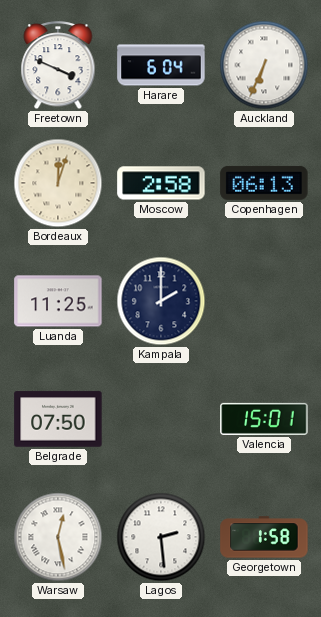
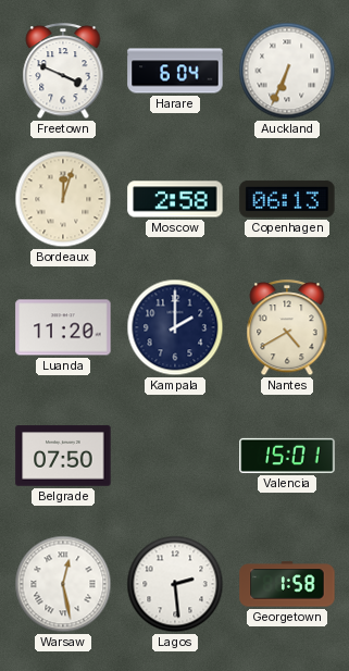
Luanda: 11:25 -> 11:20
Nantes: none -> 4:40
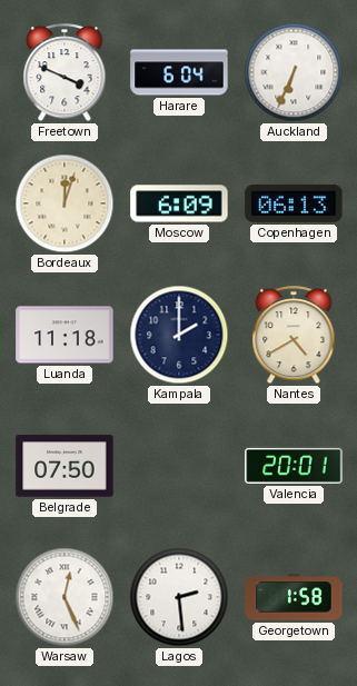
Moscow: 2:58 -> 6:09
Luanda: 11:20 -> 11:18
Valencia: 15:01 -> 20:01
Warsaw: 12:28 -> 12:26
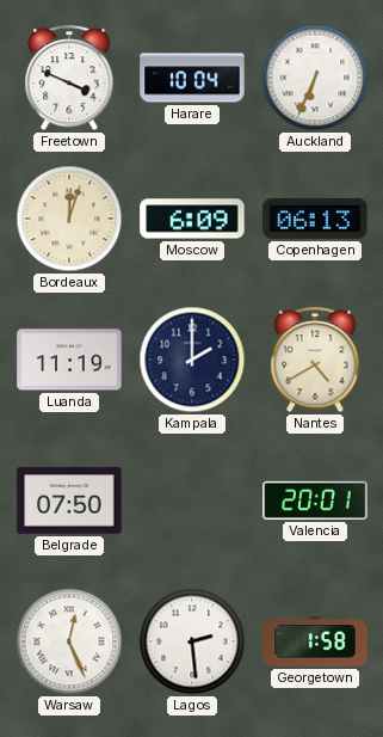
Harare: 6:04 -> 10:04
Luanda: 11:18 -> 11:19
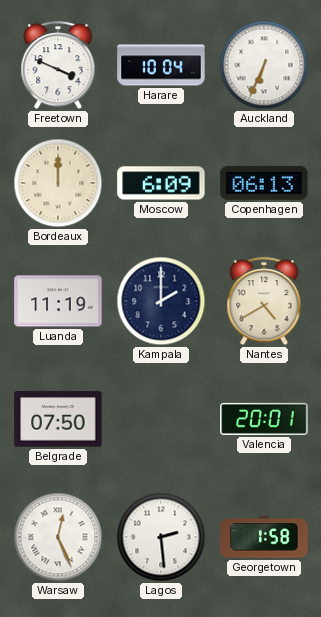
Bordeaux: 12:03 -> 12:00
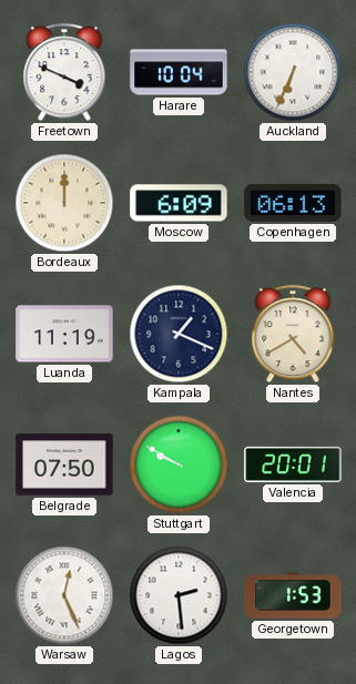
Kampala: 2:00 -> 1:19
Stuttgart: none -> 9:50
Georgetown: 1:58 -> 1:53
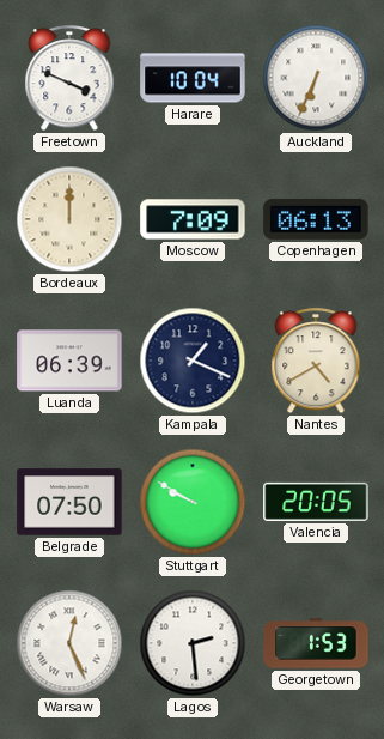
Moscow: 6:09 -> 7:09
Luanda: 11:19 -> 06:39
Valencia: 20:01 -> 20:05
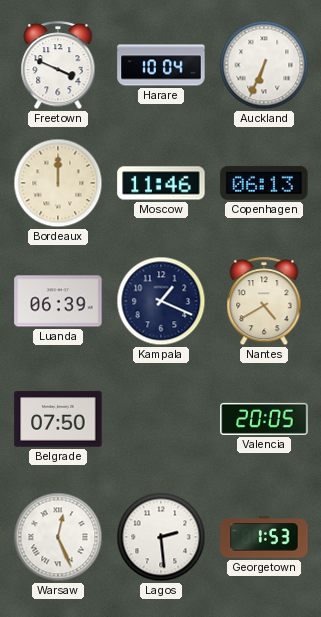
Moscow: 7:09 -> 11:46
Stuttgart: 9:50 -> none
